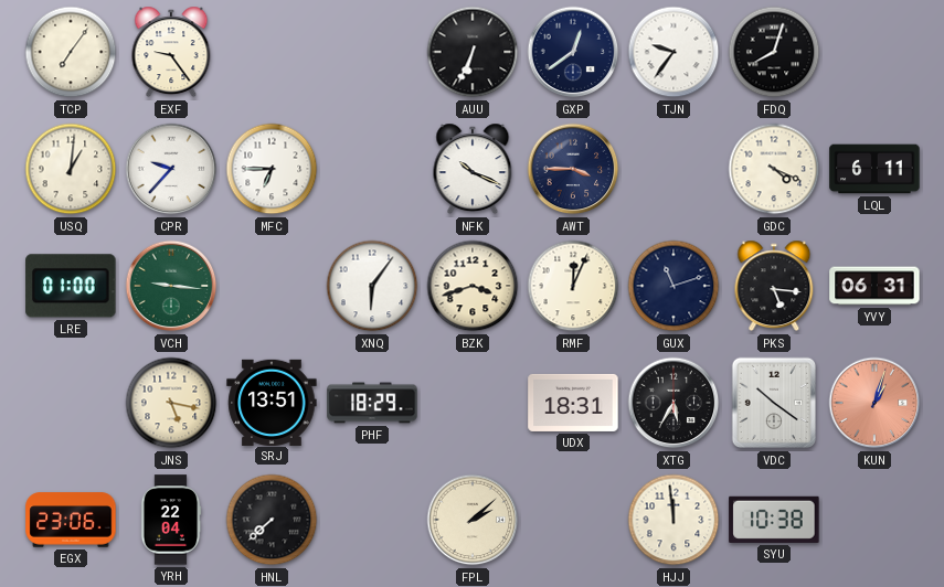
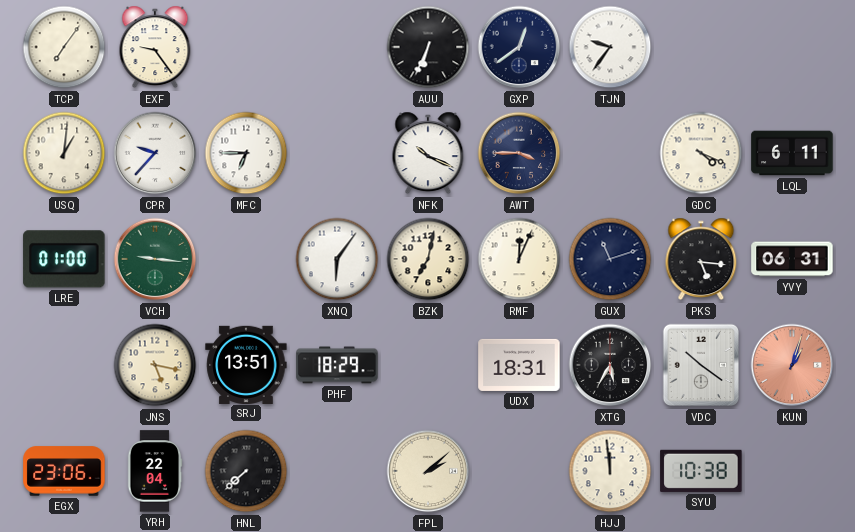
FDQ: 8:03 -> none
BZK: 3:42 -> 7:02
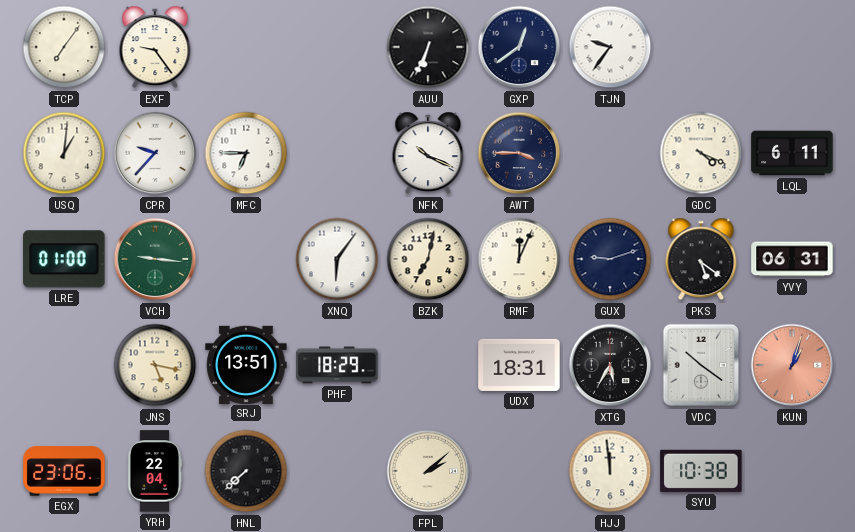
GUX: 11:12 -> 9:12
PKS: 5:16 -> 5:21
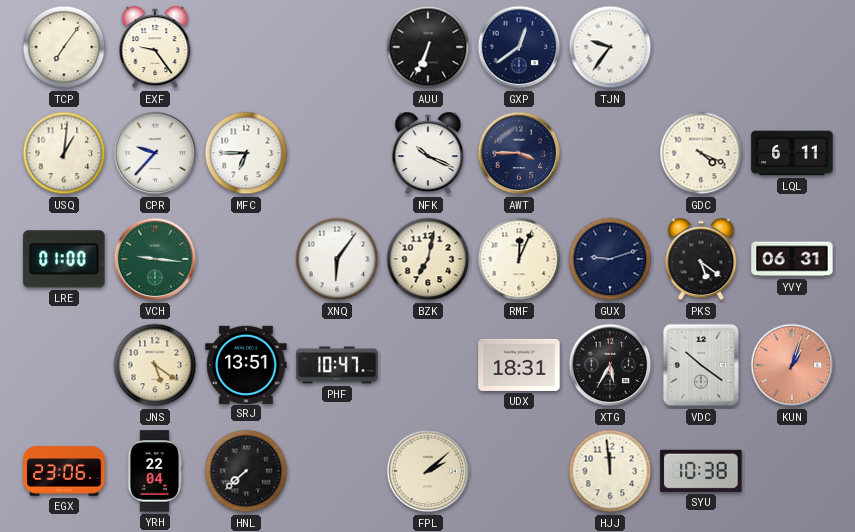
JNS: 5:17 -> 5:21
PHF: 18:29 -> 10:47
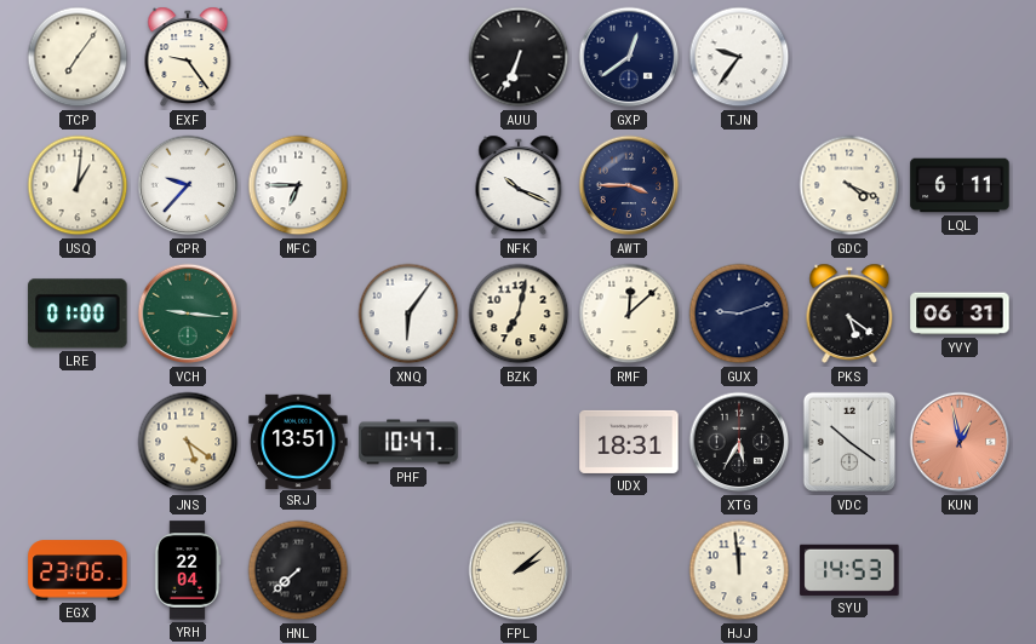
RMF: 12:04 -> 12:08
KUN: 1:03 -> 12:58
SYU: 10:38 -> 14:53
